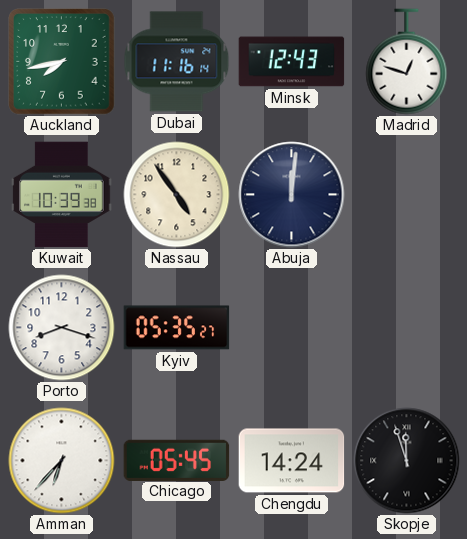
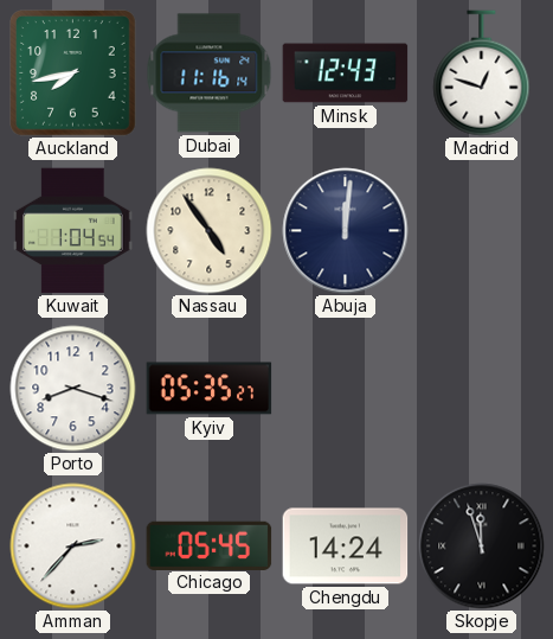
Kuwait: 10:39 -> 1:04
Amman: 6:37 -> 2:37
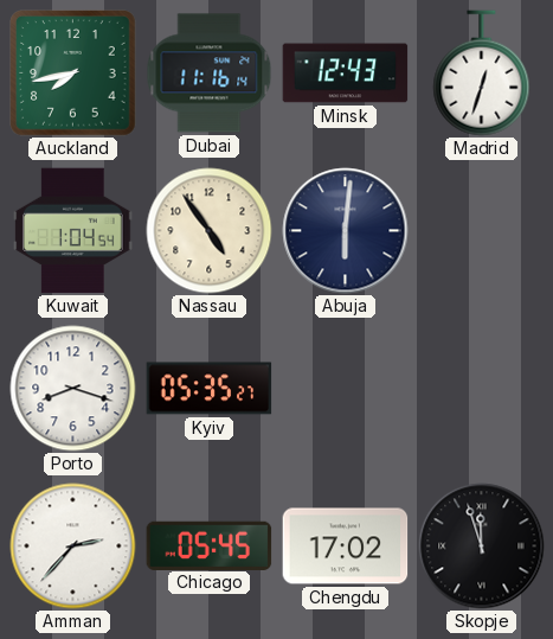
Madrid: 12:48 -> 12:33
Abuja: 12:01 -> 6:01
Chengdu: 14:24 -> 17:02
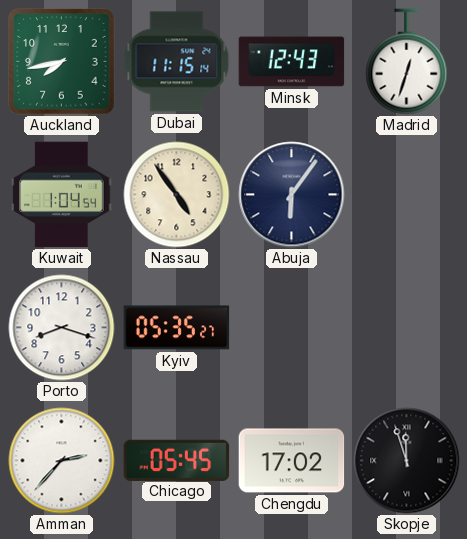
Dubai: 11:16 -> 11:15
Abuja: 6:01 -> 6:06
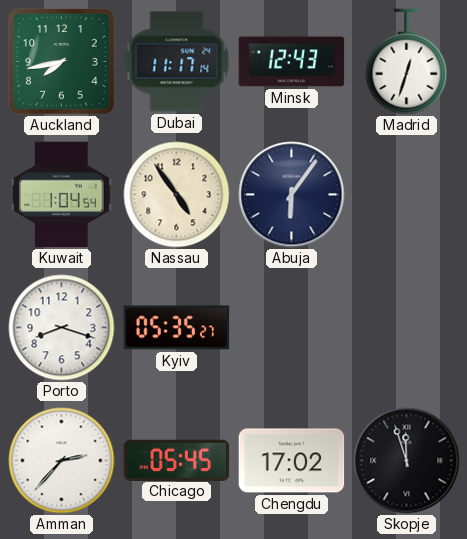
Dubai: 11:15 -> 11:17
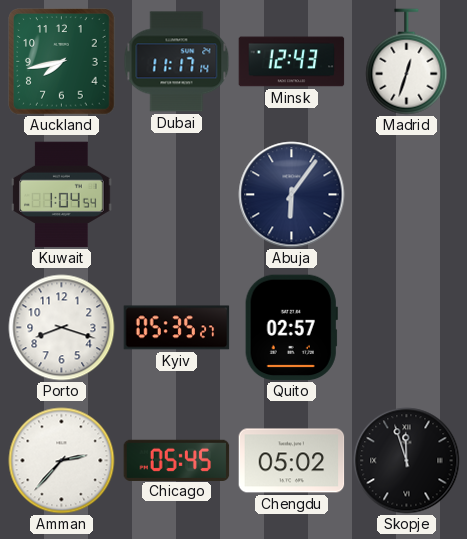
Nassau: 4:54 -> none
Quito: none -> 02:57
Chengdu: 17:02 -> 05:02
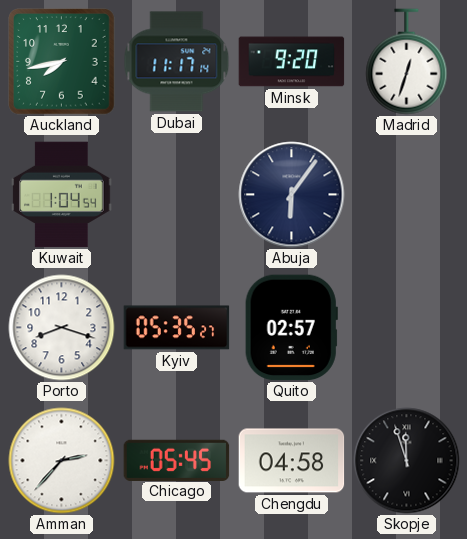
Minsk: 12:43 -> 9:20
Chengdu: 05:02 -> 04:58
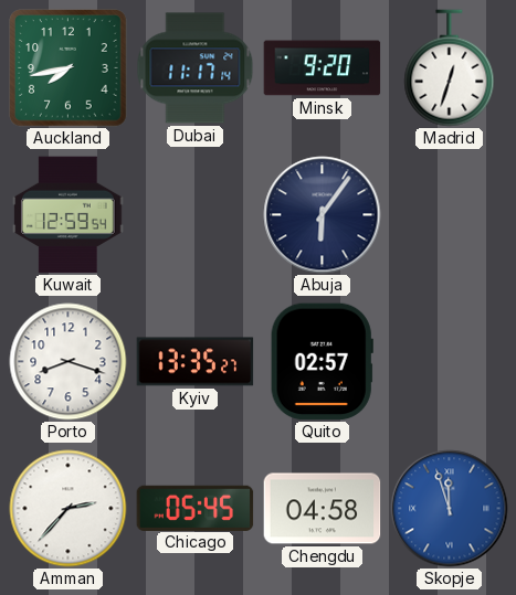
Kuwait: 1:04 -> 12:59
Kyiv: 05:35 -> 13:35
Skopje dial: black -> blue
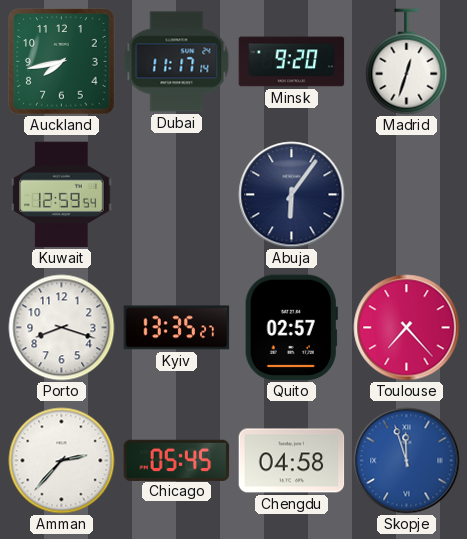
Toulouse: none -> 7:23
